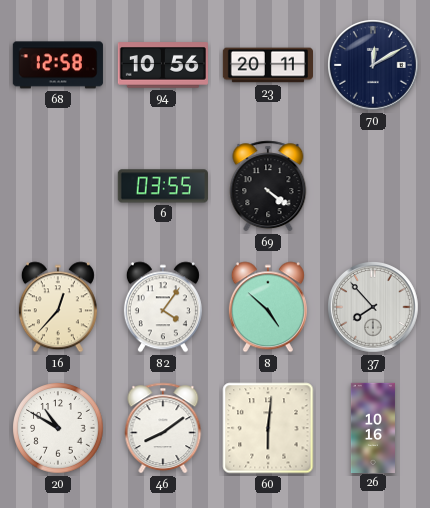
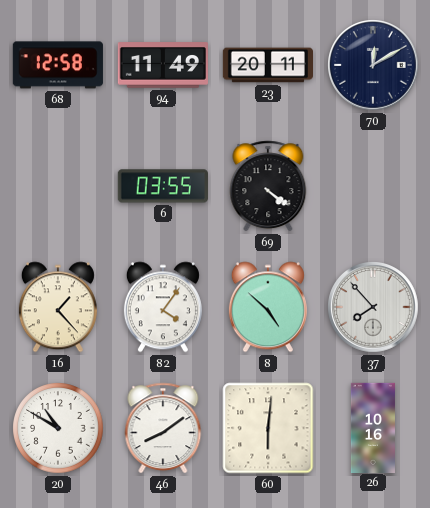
94: 10:56 -> 11:49
16: 12:37 -> 1:23
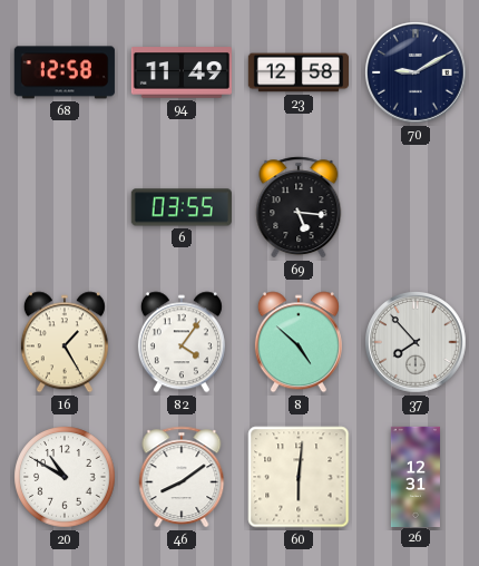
23: 20:11 -> 12:58
70: 12:10 -> 9:10
69: 4:21 -> 5:16
16: 1:23 -> 1:25
26: 10:16 -> 12:31
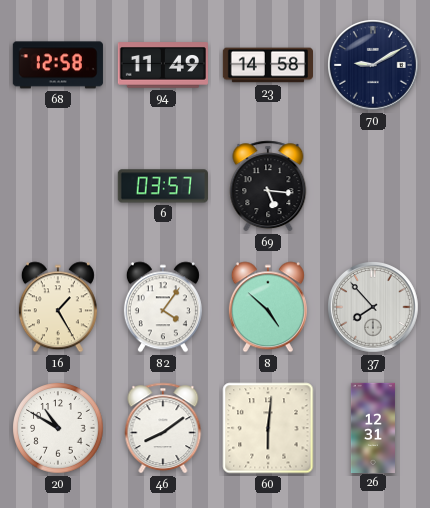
23: 12:58 -> 14:58
6: 03:55 -> 03:57
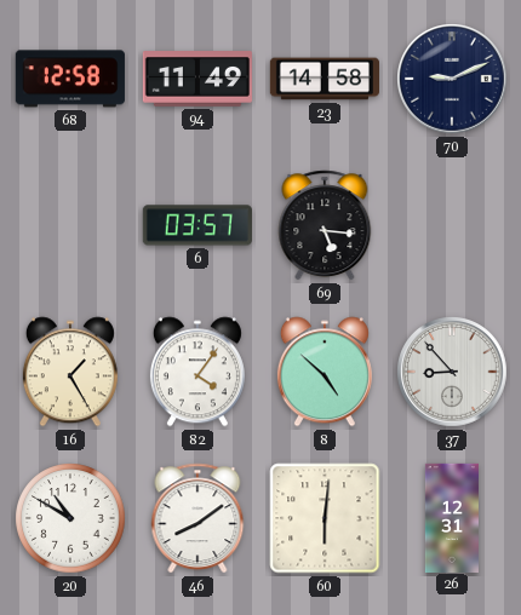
70: 9:10 -> 9:11
37: 7:53 -> 8:53
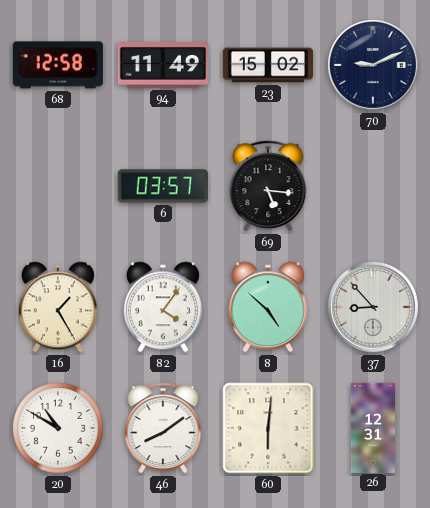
23: 14:58 -> 15:02
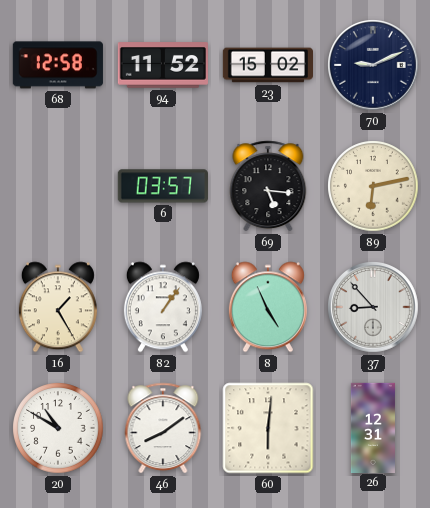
94: 11:49 -> 11:52
89: none -> 6:13
82: 4:06 -> 1:06
8: 4:52 -> 4:56
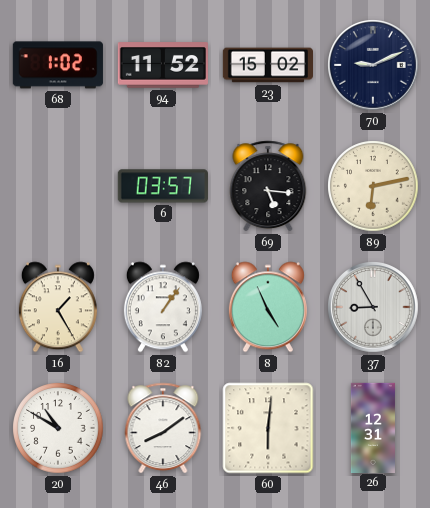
68: 12:58 -> 1:02
37: 8:53 -> 8:55
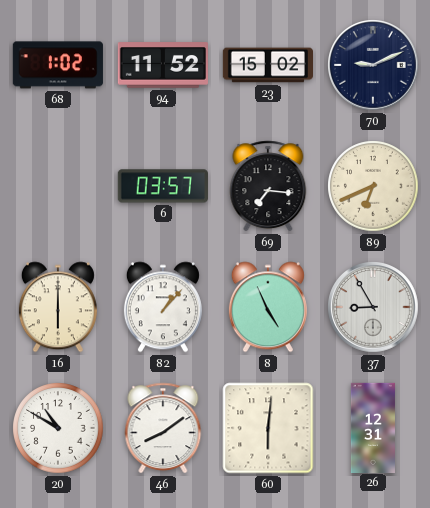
69: 5:16 -> 7:16
89: 6:13 -> 6:41
16: 1:25 -> 6:00
82: 1:06 -> 1:07
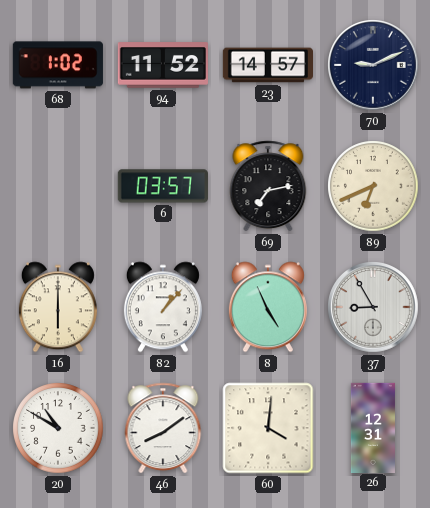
23: 15:02 -> 14:57
69: 7:16 -> 7:13
60: 6:01 -> 4:01
